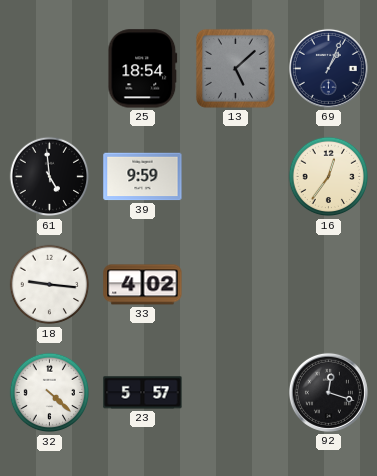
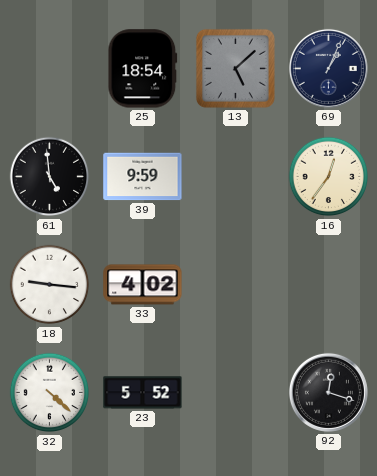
23: 5:57 -> 5:52
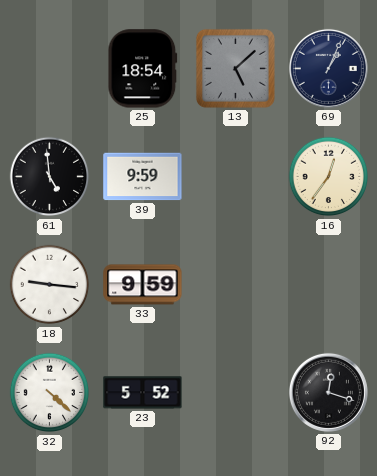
33: 4:02 -> 9:59
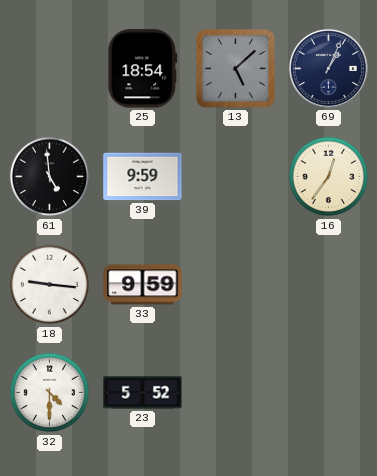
32: 4:22 -> 4:30
92: 12:18 -> none
